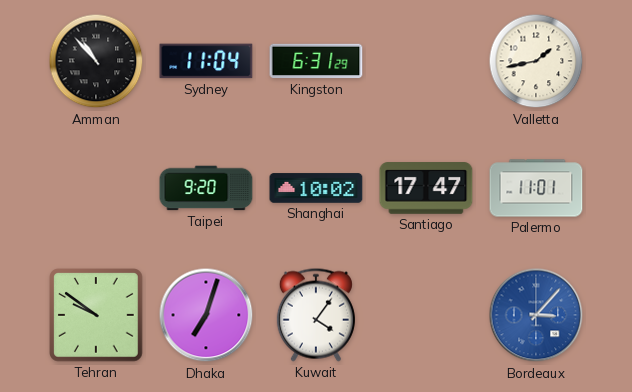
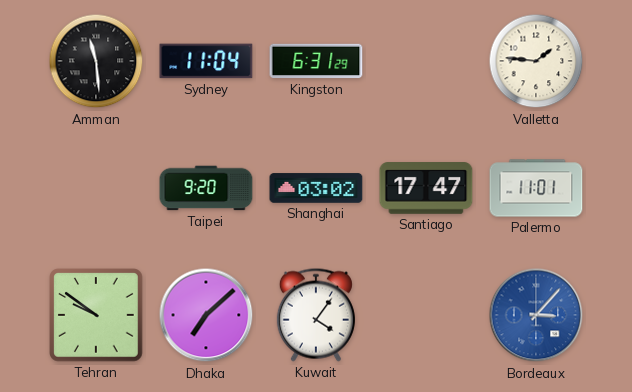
Amman: 10:53 -> 11:29
Valletta: 1:43 -> 1:46
Shanghai: 10:02 -> 03:02
Dhaka: 7:03 -> 7:08
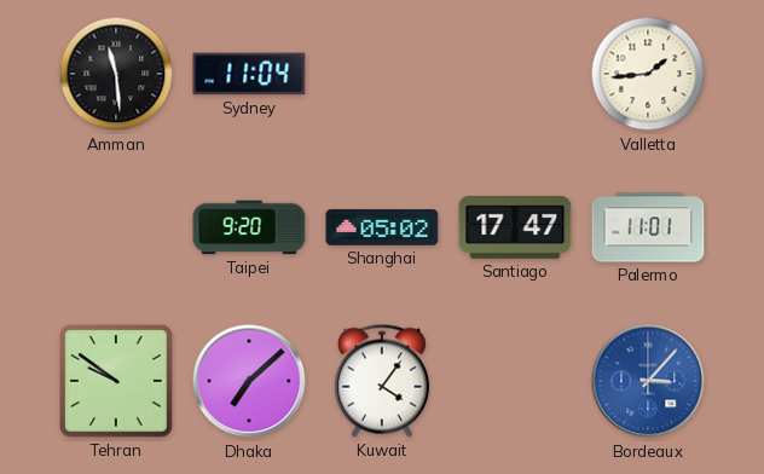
Kingston: 6:31 -> none
Valletta: 1:46 -> 1:44
Shanghai: 03:02 -> 05:02
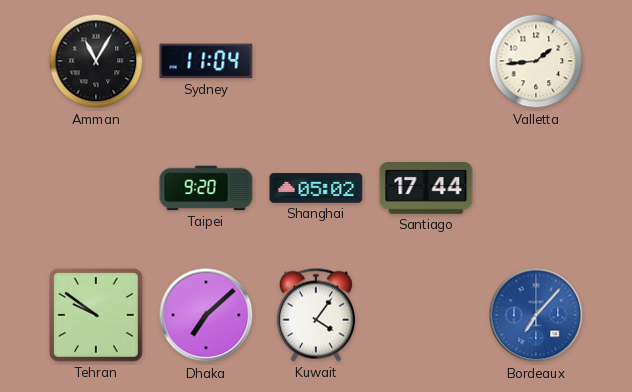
Amman: 11:29 -> 11:05
Santiago: 17:47 -> 17:44
Palermo: 11:01 -> none
Bordeaux: 3:07 -> 7:07
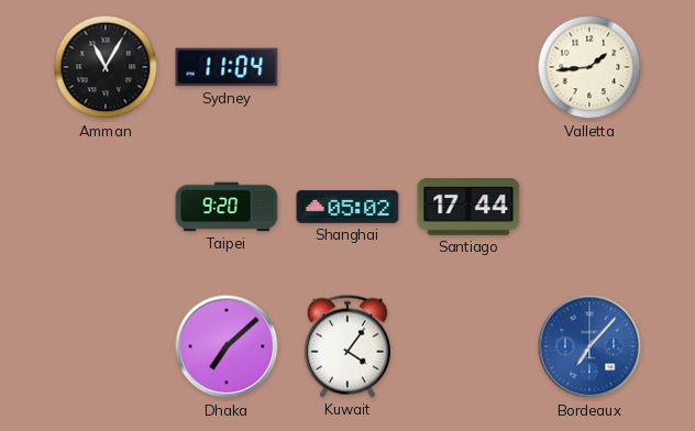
Tehran: 9:51 -> none
